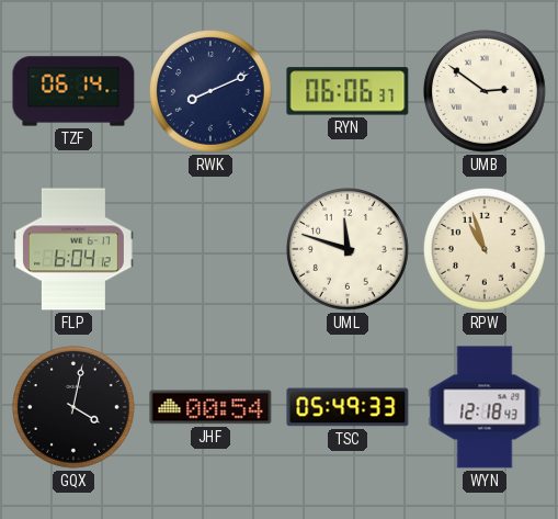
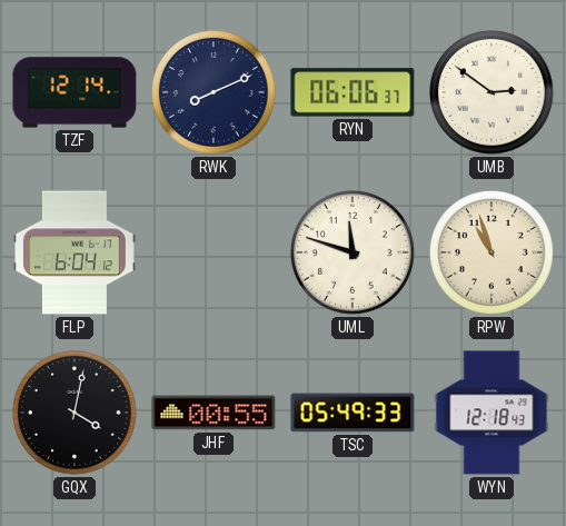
TZF: 06:14 -> 12:14
JHF: 00:54 -> 00:55
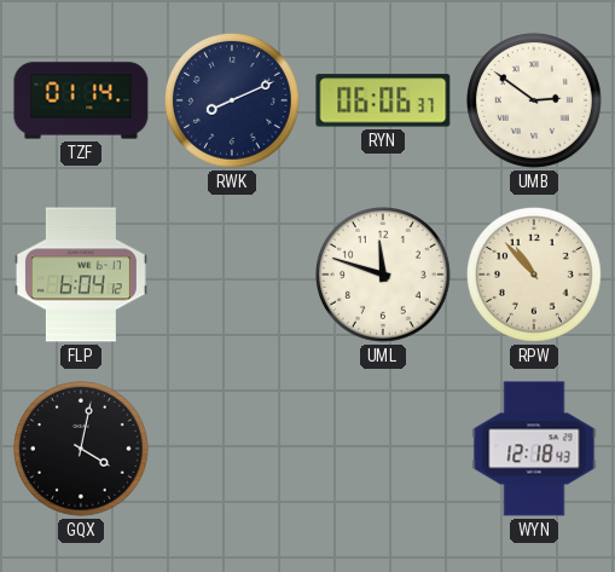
TZF: 12:14 -> 01:14
RPW: 10:57 -> 10:53
JHF: 00:55 -> none
TSC: 05:49 -> none
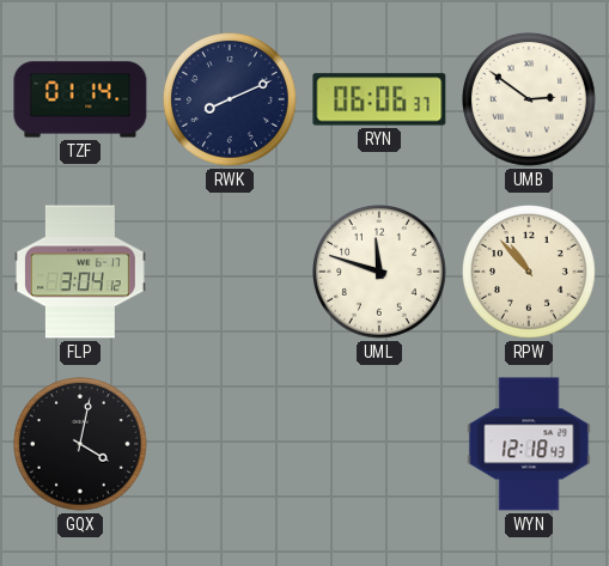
FLP: 6:04 -> 3:04
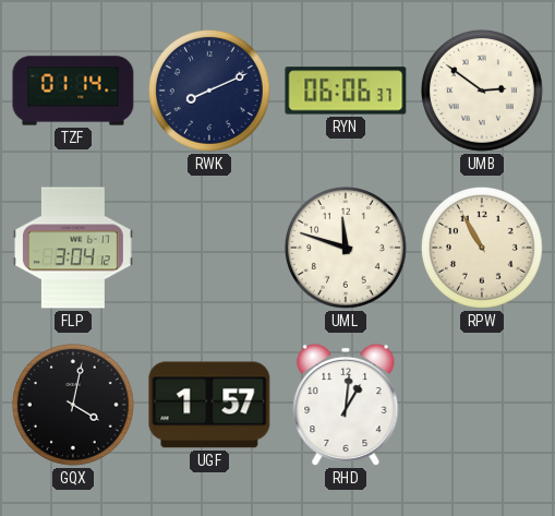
RPW: 10:53 -> 10:55
UGF: none -> 1:57
RHD: none -> 1:01
WYN: 12:18 -> none
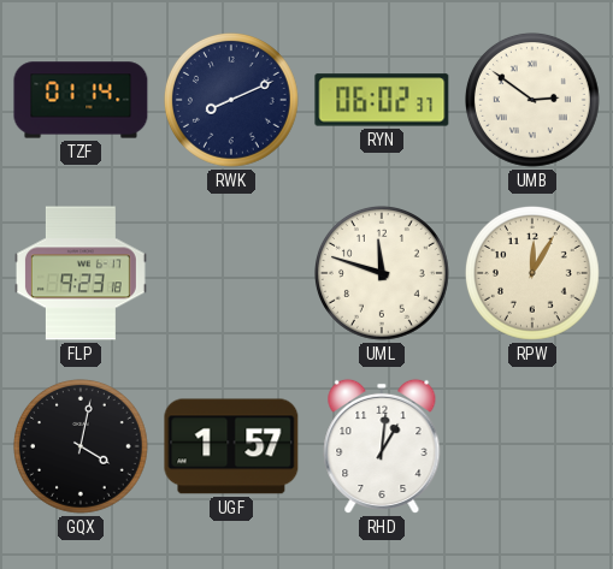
RYN: 06:06 -> 06:02
FLP: 3:04 -> 9:23
RPW: 10:55 -> 12:05
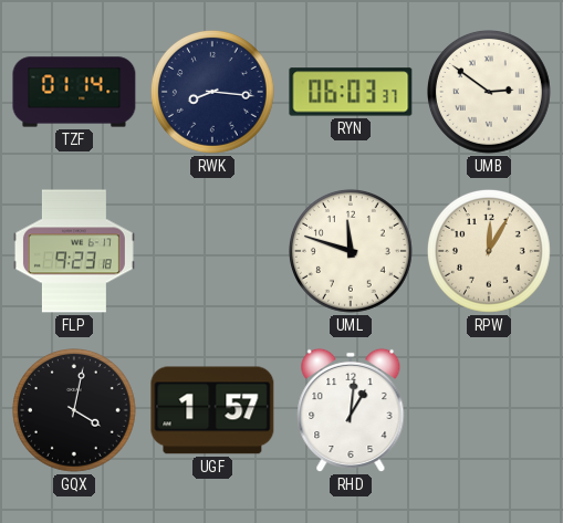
RWK: 8:11 -> 8:16
RYN: 06:02 -> 06:03
